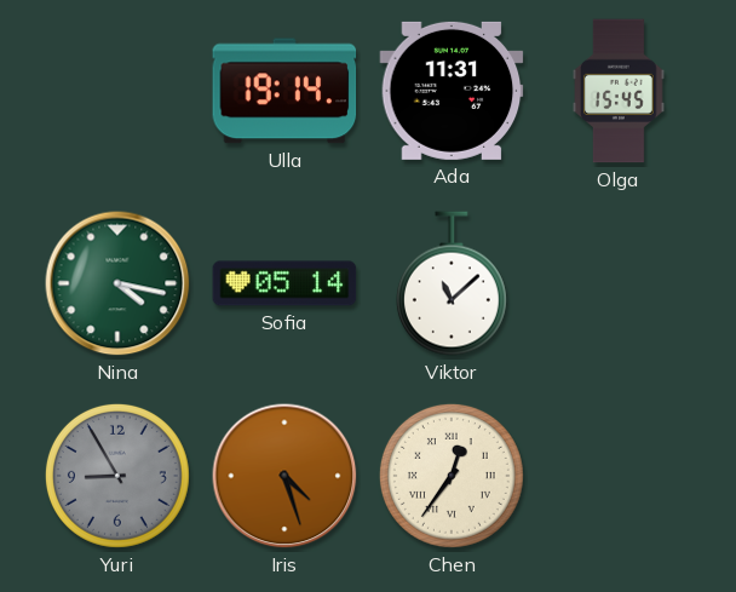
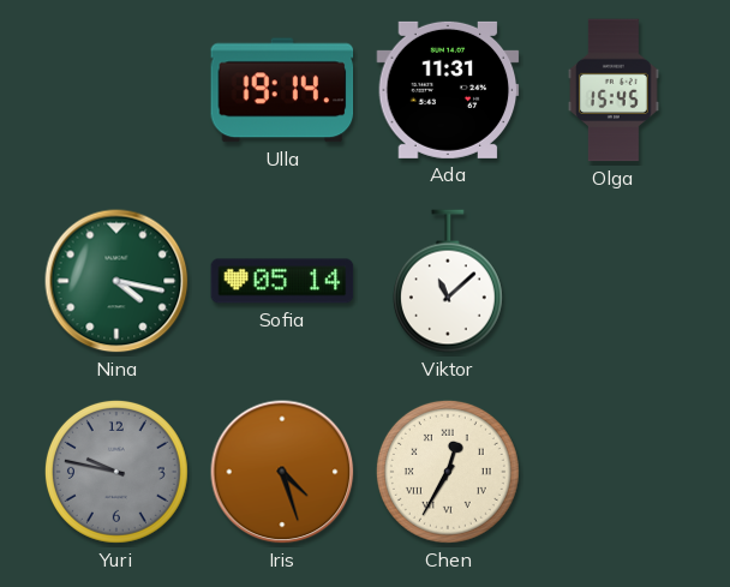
Yuri: 8:55 -> 9:47
Chen: 12:36 -> 12:35
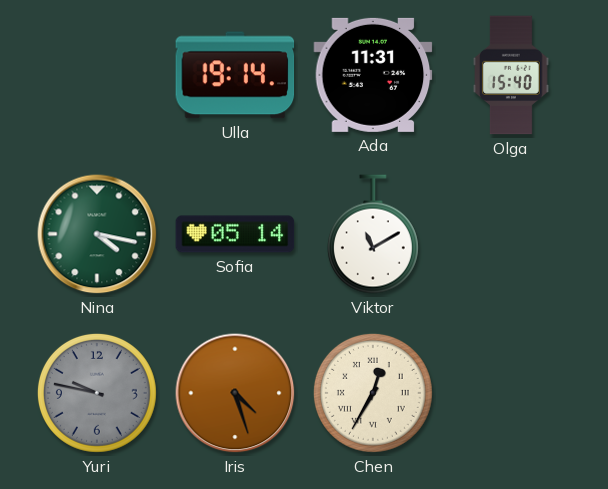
Olga: 15:45 -> 15:40
Viktor: 11:08 -> 11:10
